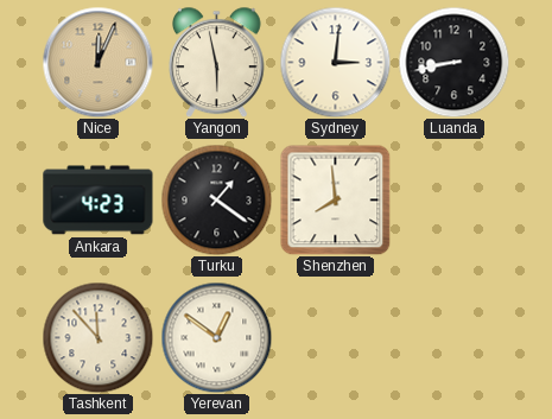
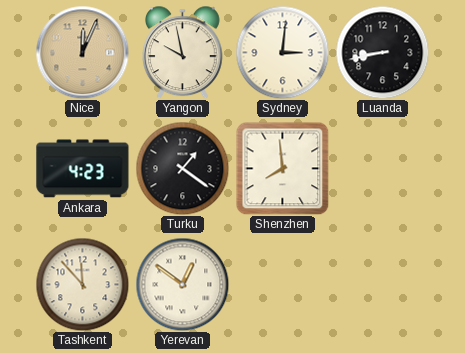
Yangon: 5:58 -> 9:58
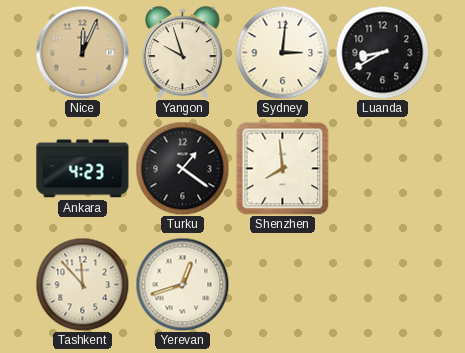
Yangon: 9:58 -> 9:57
Luanda: 8:43 -> 8:40
Yerevan: 12:51 -> 12:42
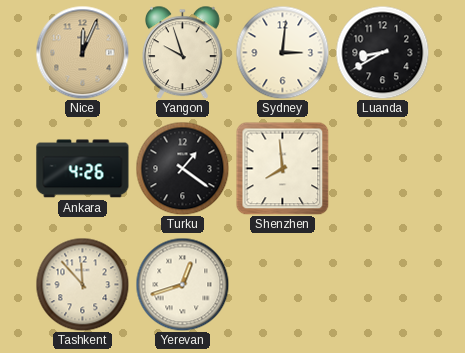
Ankara: 4:23 -> 4:26
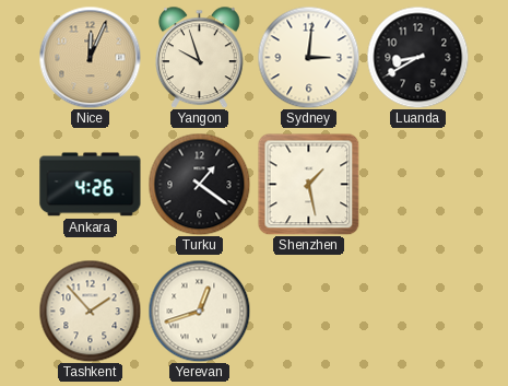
Shenzhen: 7:59 -> 1:28
Tashkent: 11:53 -> 1:53
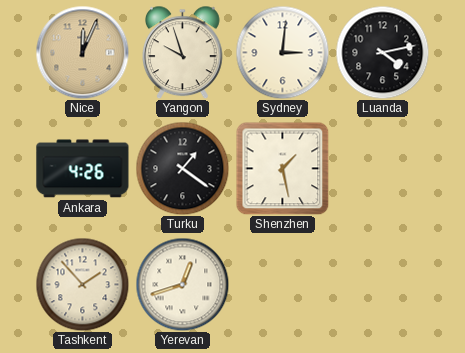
Luanda: 8:40 -> 4:13
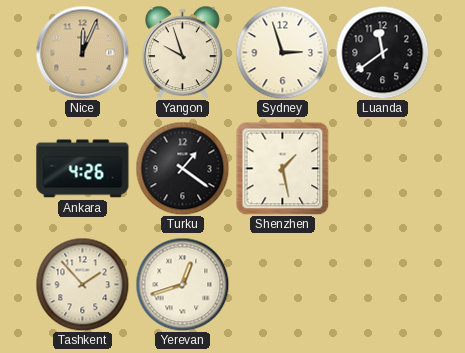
Sydney: 3:01 -> 2:57
Luanda: 4:13 -> 11:39
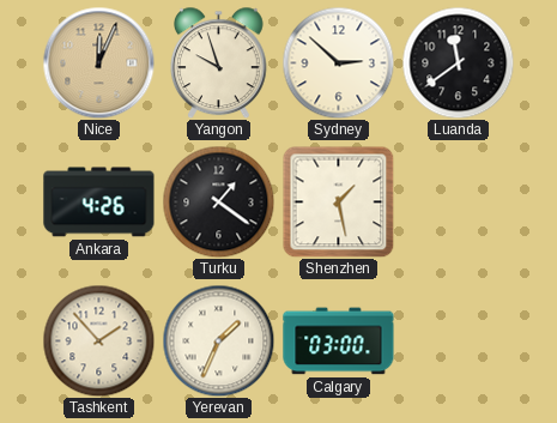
Sydney: 2:57 -> 2:52
Yerevan: 12:42 -> 1:34
Calgary: none -> 03:00
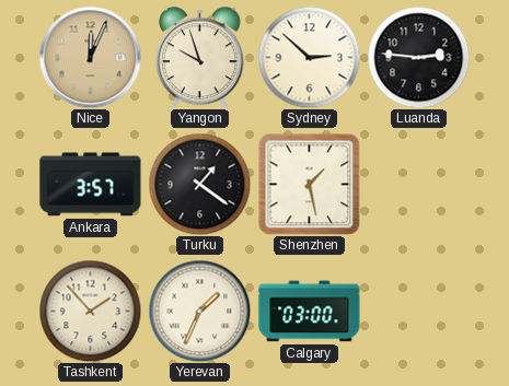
Luanda: 11:39 -> 2:46
Ankara: 4:26 -> 3:57
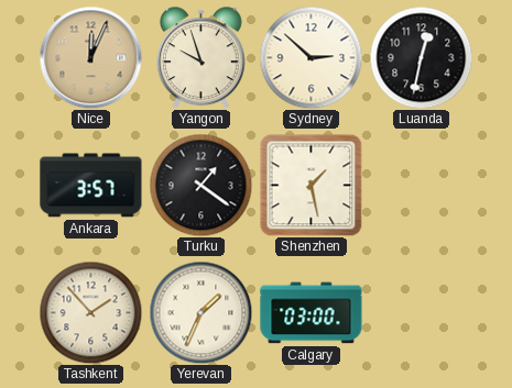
Luanda: 2:46 -> 12:32
